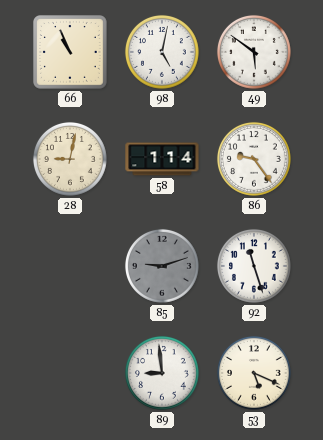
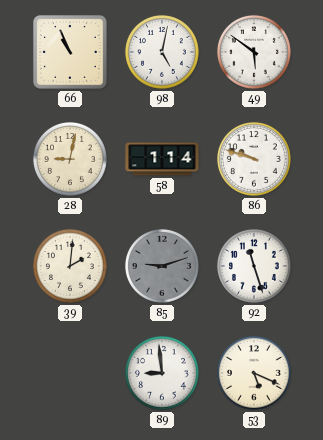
86: 9:24 -> 9:48
39: none -> 2:01
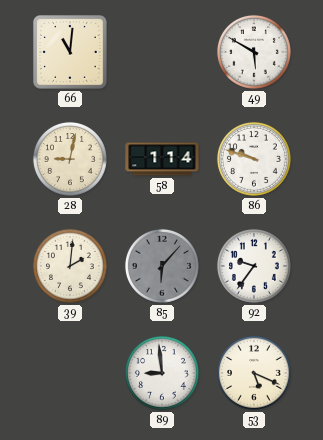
66: 10:56 -> 11:01
98: 5:02 -> none
49: 5:51 -> 5:50
85: 9:12 -> 6:07
92: 11:27 -> 9:36
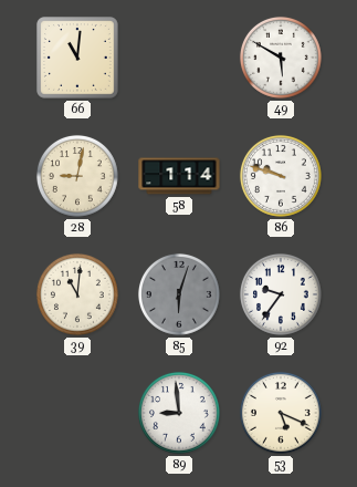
39: 2:01 -> 11:01
85: 6:07 -> 6:03
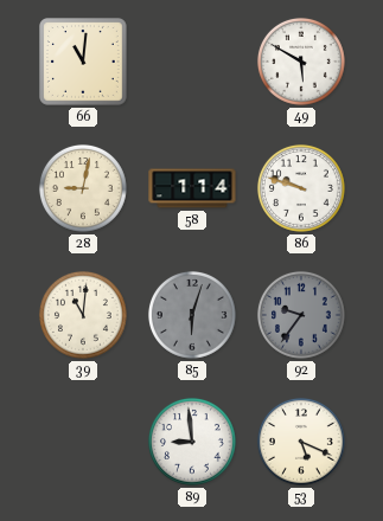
92 dial: white -> grey
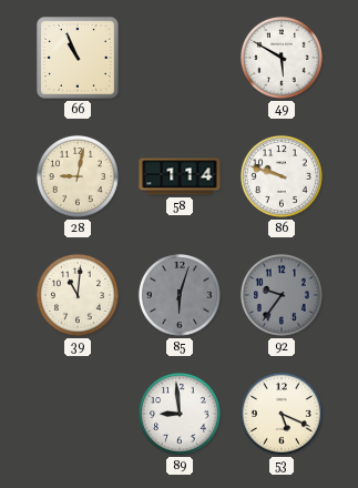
66: 11:01 -> 10:56
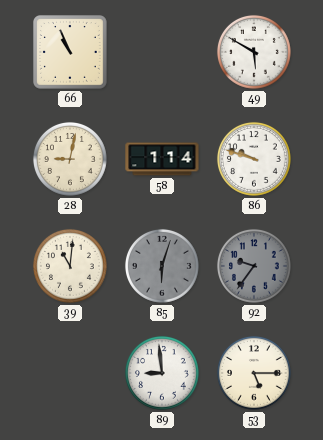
53: 5:19 -> 5:15
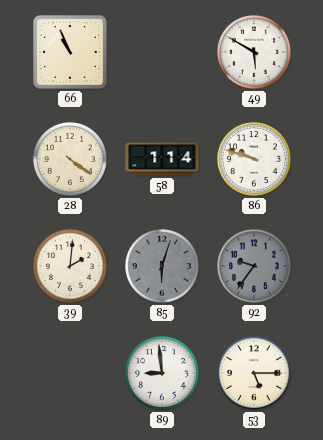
28: 9:02 -> 4:21
39: 11:01 -> 2:01
